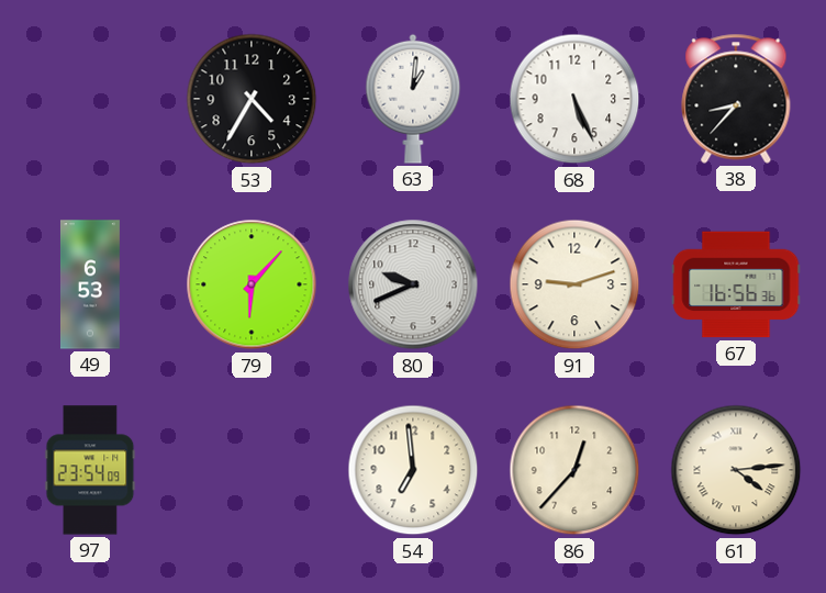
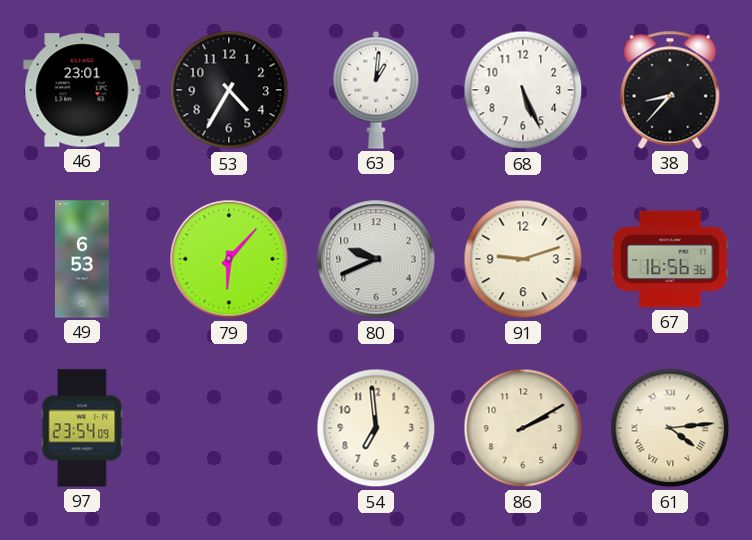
46: none -> 23:01
86: 12:37 -> 2:10
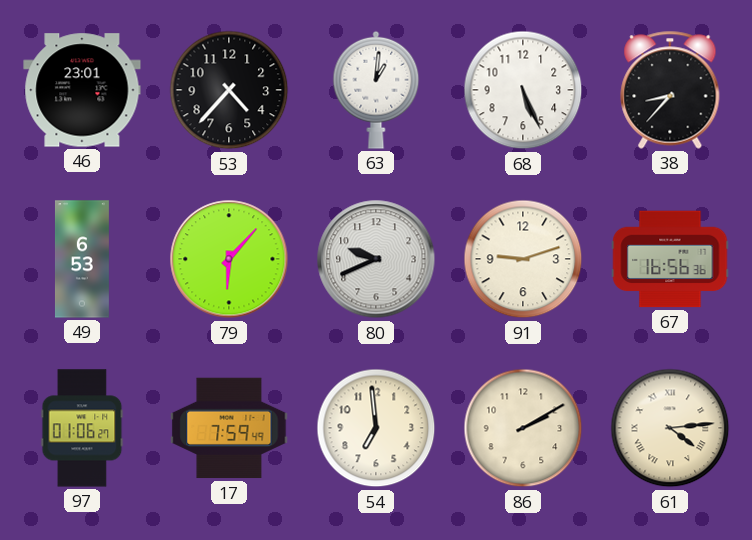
53: 4:35 -> 4:37
97: 23:54 -> 01:06
17: none -> 7:59
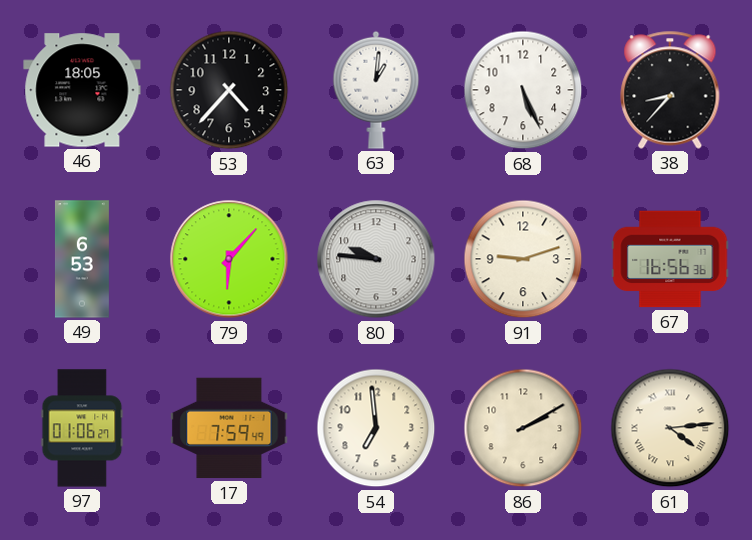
46: 23:01 -> 18:05
80: 9:41 -> 9:46
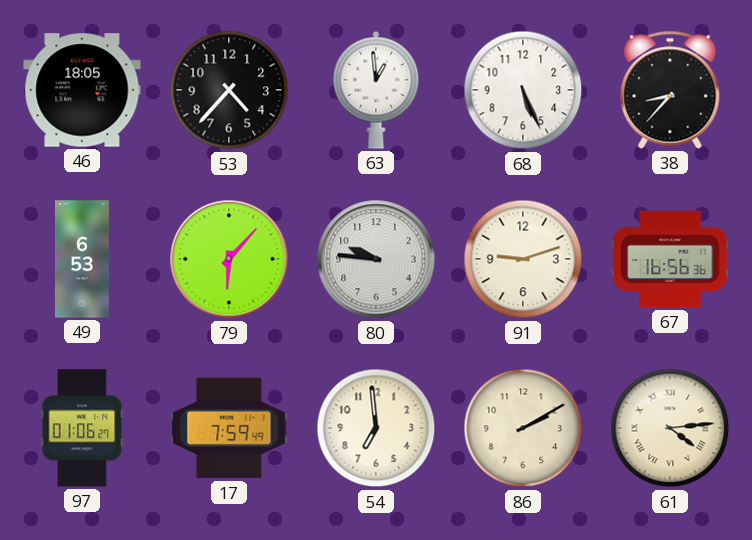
63: 1:01 -> 12:59
